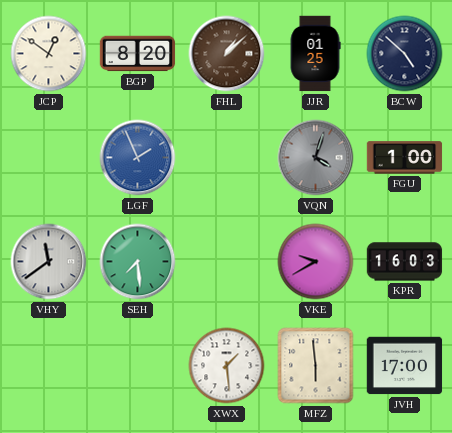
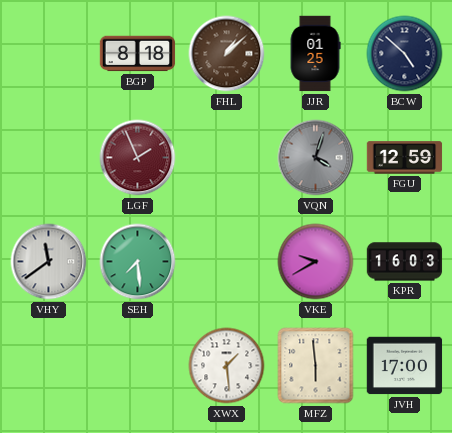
JCP: 12:51 -> none
BGP: 8:20 -> 8:18
LGF dial: blue -> burgundy
FGU: 1:00 -> 12:59
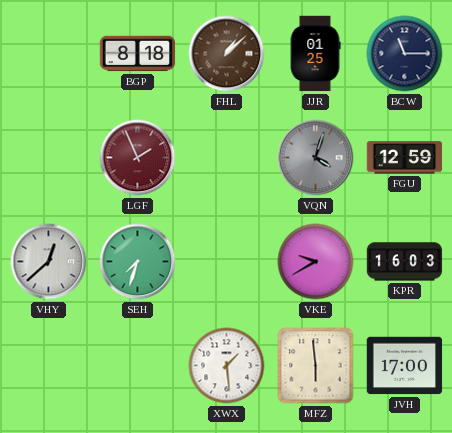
BCW: 4:52 -> 11:15
VHY: 11:39 -> 12:38
SEH: 7:29 -> 7:33
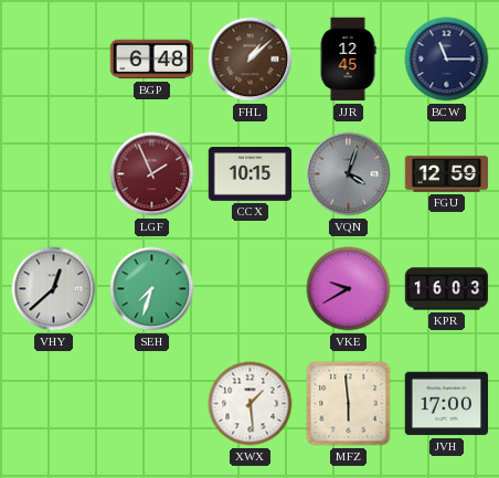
BGP: 8:18 -> 6:48
JJR: 01:25 -> 12:45
CCX: none -> 10:15
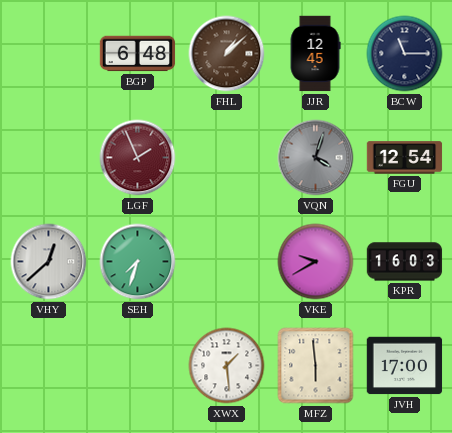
CCX: 10:15 -> none
FGU: 12:59 -> 12:54
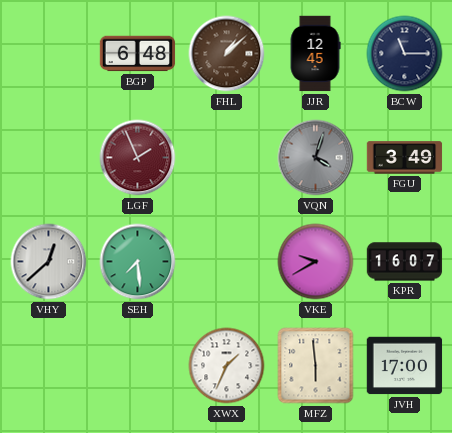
FGU: 12:54 -> 3:49
SEH: 7:33 -> 7:29
KPR: 16:03 -> 16:07
XWX: 1:29 -> 1:34
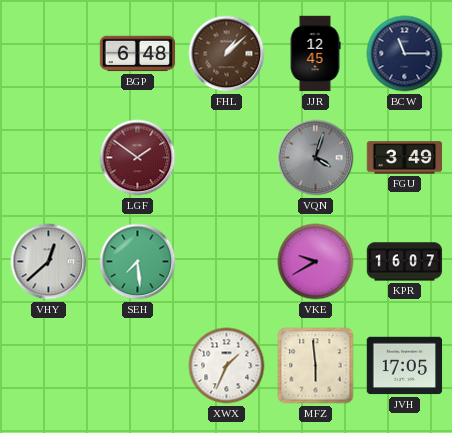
LGF: 1:56 -> 1:51
JVH: 17:00 -> 17:05
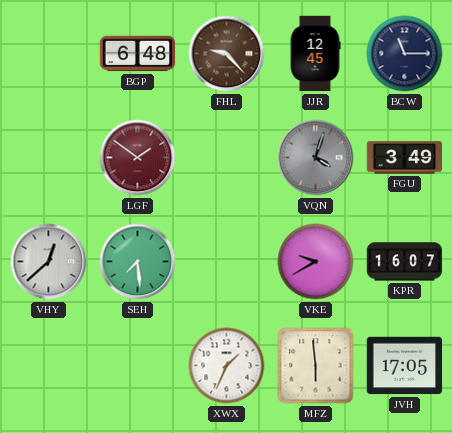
FHL: 1:08 -> 9:23
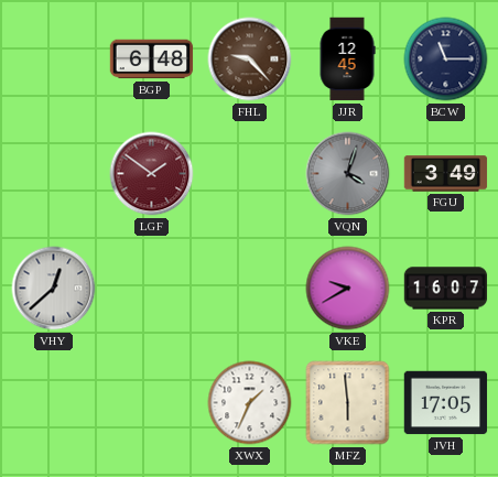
SEH: 7:29 -> none
